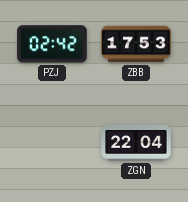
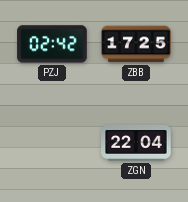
ZBB: 17:53 -> 17:25
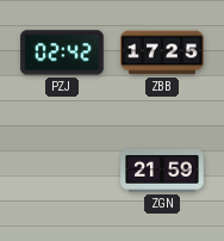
ZGN: 22:04 -> 21:59
